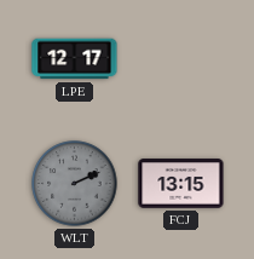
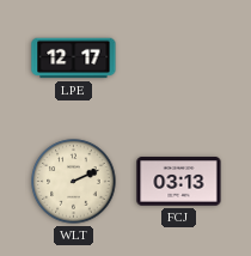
WLT dial: grey -> cream
FCJ: 13:15 -> 03:13
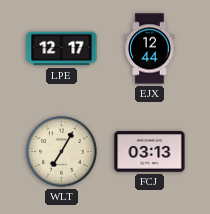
EJX: none -> 12:44
WLT: 2:11 -> 7:05
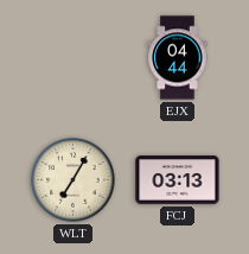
LPE: 12:17 -> none
EJX: 12:44 -> 04:44
